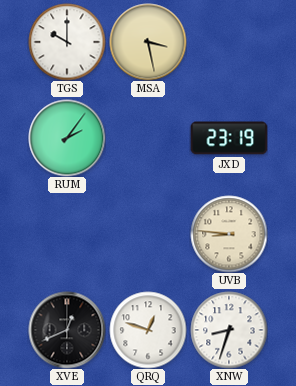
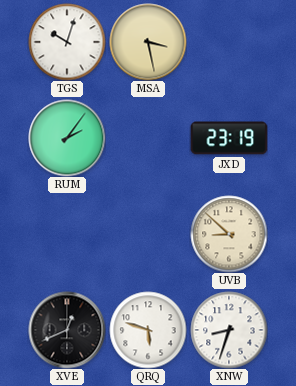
TGS: 10:00 -> 10:03
UVB: 8:46 -> 8:52
QRQ: 12:48 -> 5:48
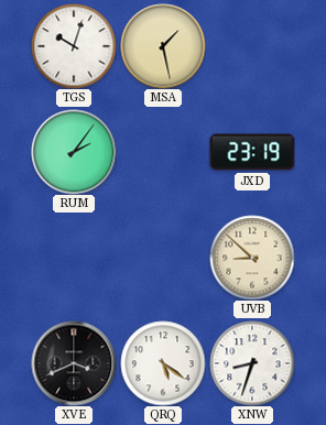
MSA: 3:28 -> 1:28
XVE: 12:41 -> 3:41
QRQ: 5:48 -> 5:21
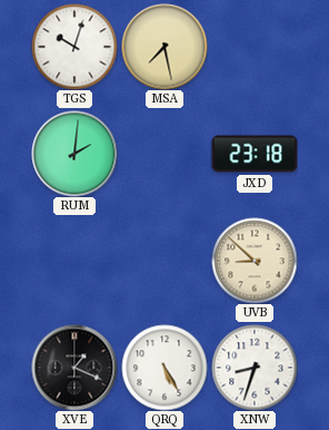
MSA: 1:28 -> 7:28
RUM: 2:06 -> 2:01
JXD: 23:19 -> 23:18
XVE: 3:41 -> 1:19
QRQ: 5:21 -> 5:25
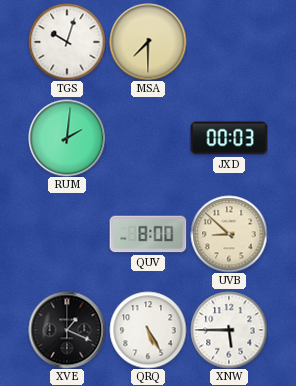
MSA: 7:28 -> 7:30
JXD: 23:18 -> 00:03
QUV: none -> 8:00
XNW: 8:33 -> 5:45
